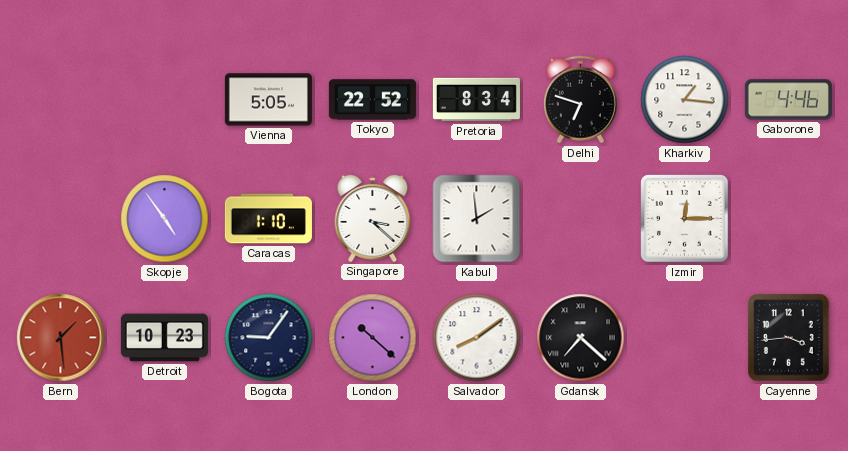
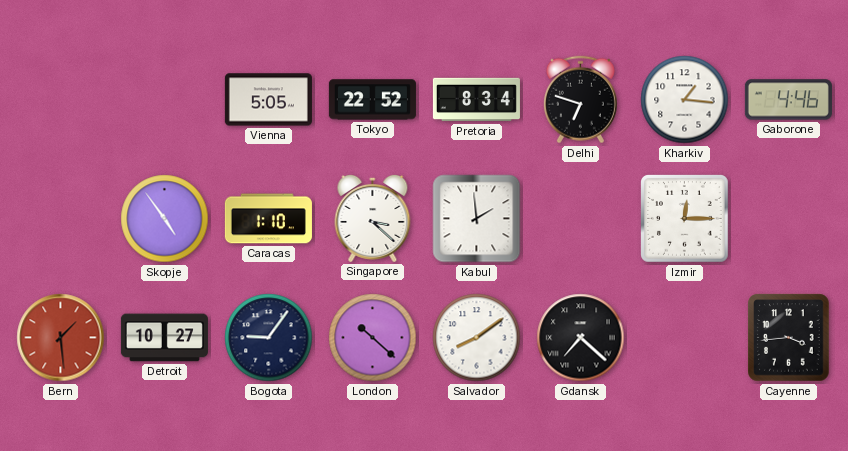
Detroit: 10:23 -> 10:27
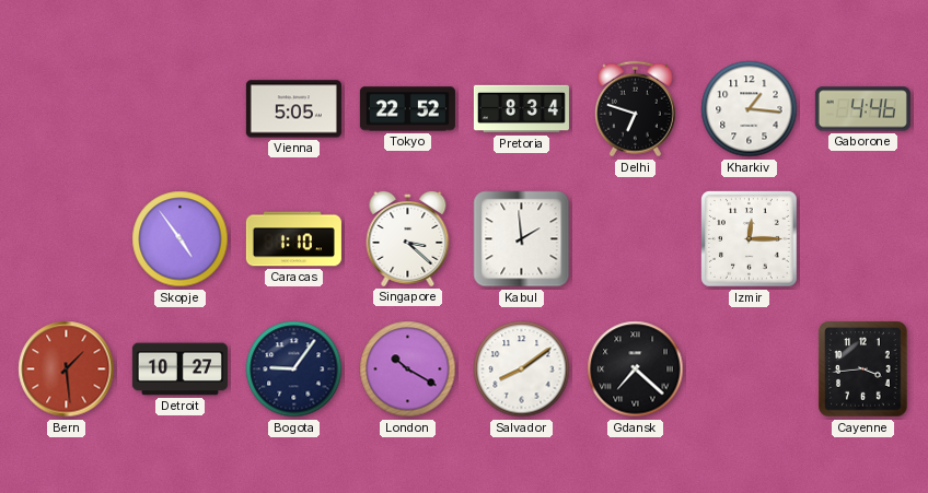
London: 10:22 -> 10:20
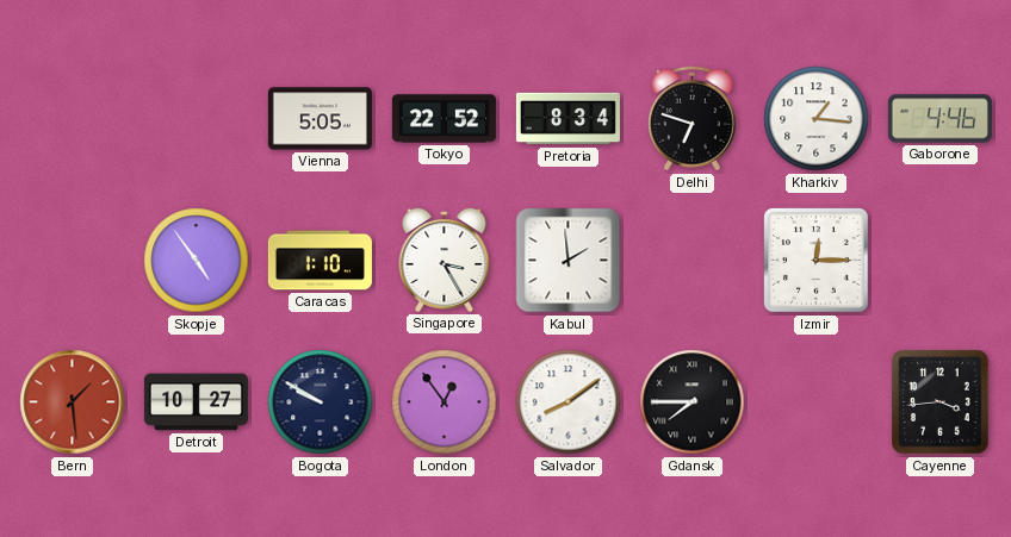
Singapore: 3:22 -> 3:25
Bogota: 9:06 -> 9:50
London: 10:20 -> 12:54
Gdansk: 7:22 -> 7:45
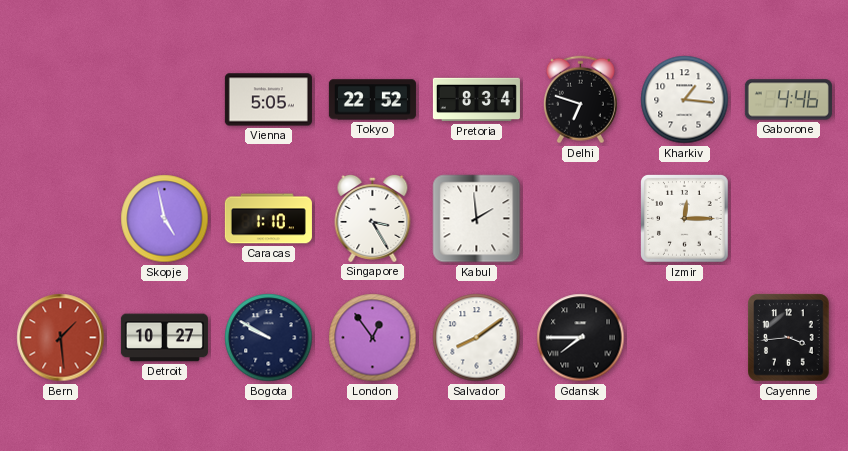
Skopje: 4:54 -> 4:58
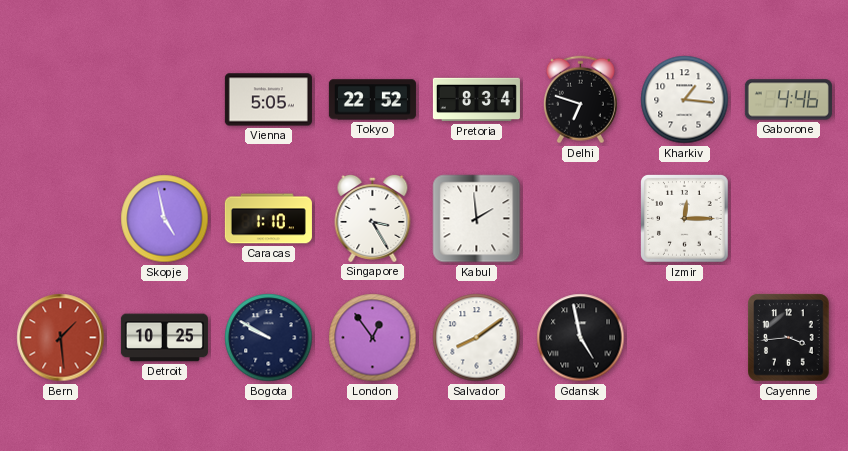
Detroit: 10:27 -> 10:25
Gdansk: 7:45 -> 4:58
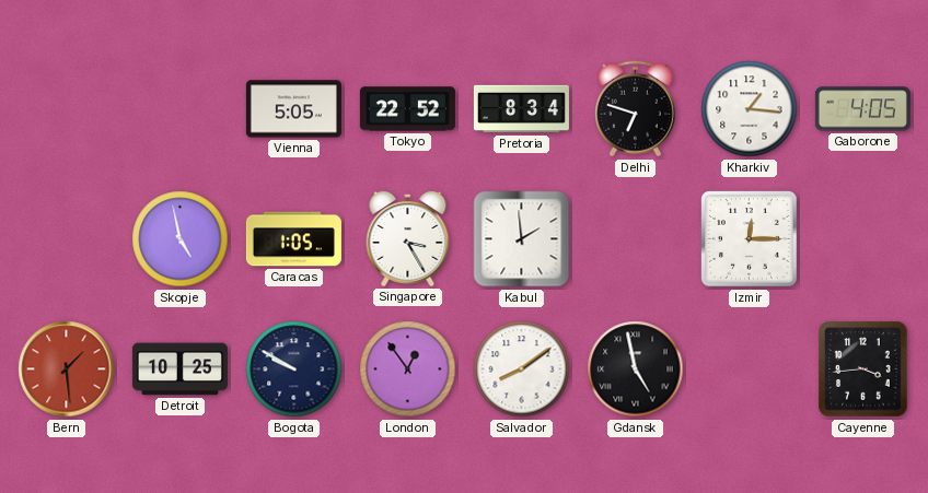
Gaborone: 4:46 -> 4:05
Caracas: 1:10 -> 1:05
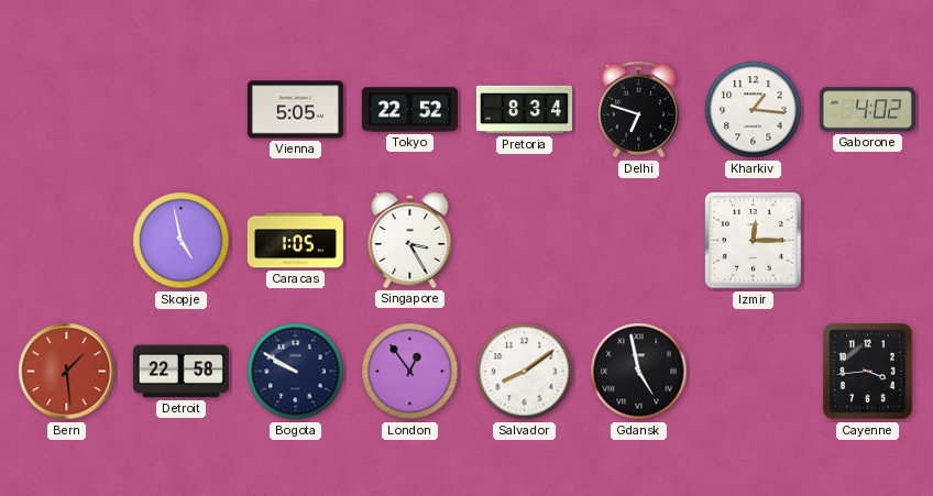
Gaborone: 4:05 -> 4:02
Kabul: 1:59 -> none
Detroit: 10:25 -> 22:58
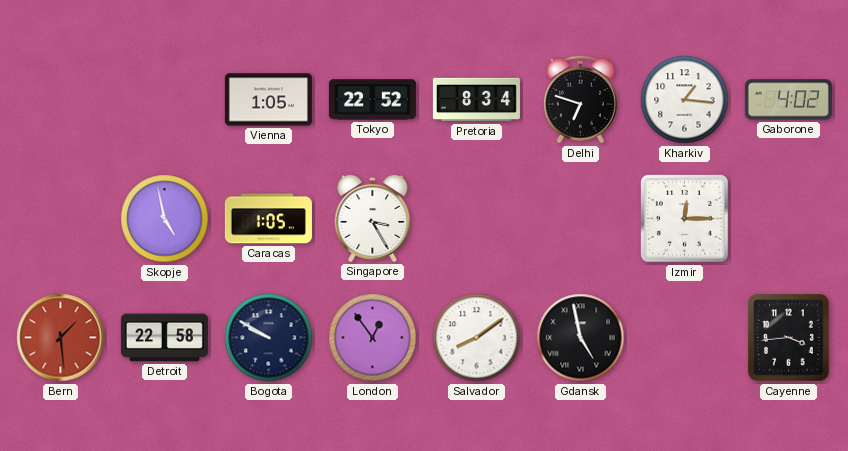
Vienna: 5:05 -> 1:05
